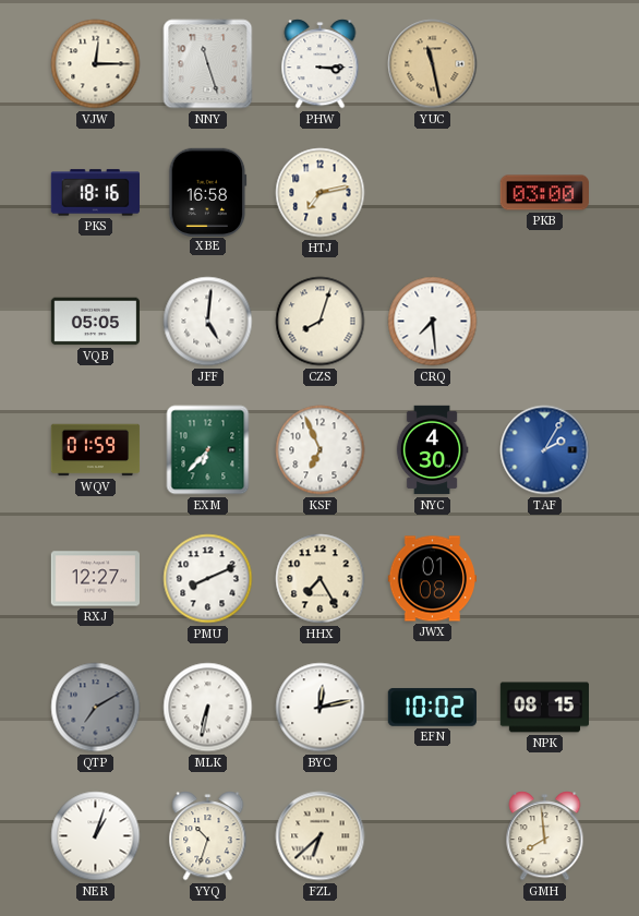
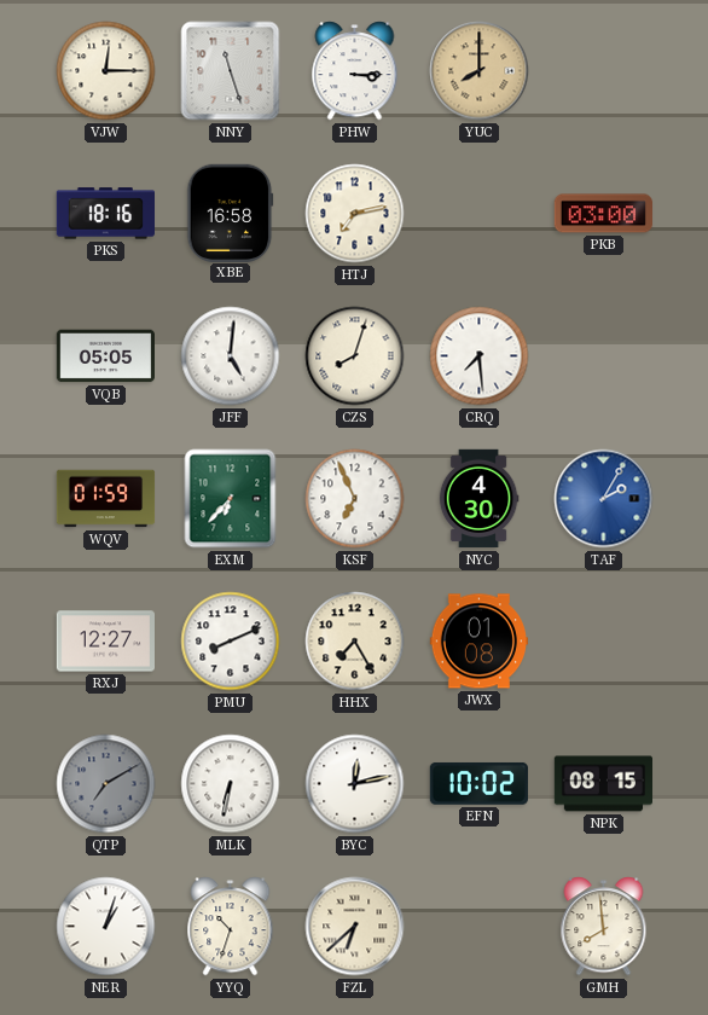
YUC: 11:28 -> 8:00
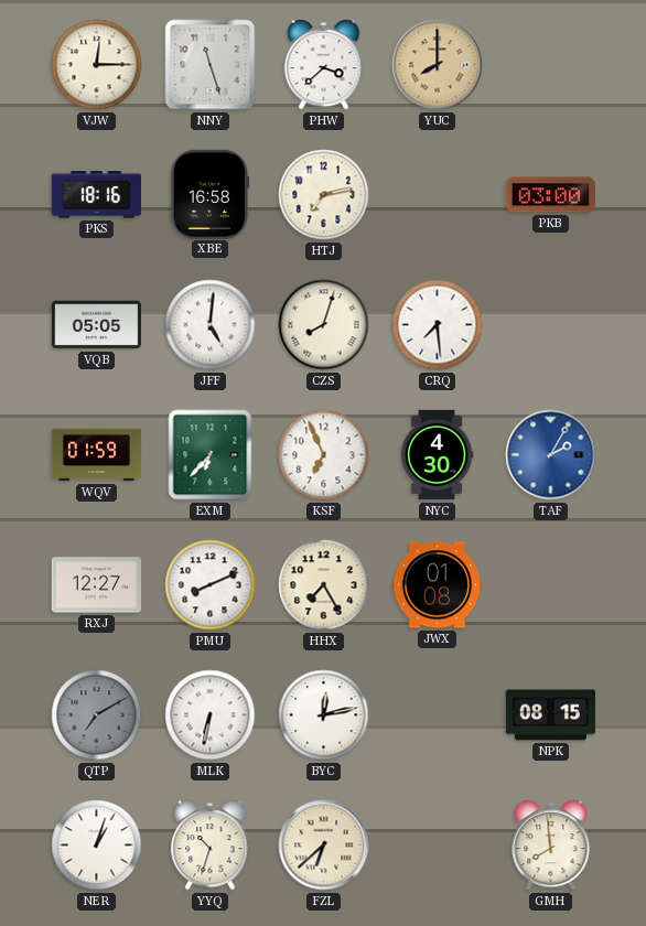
PHW: 3:15 -> 3:38
EFN: 10:02 -> none
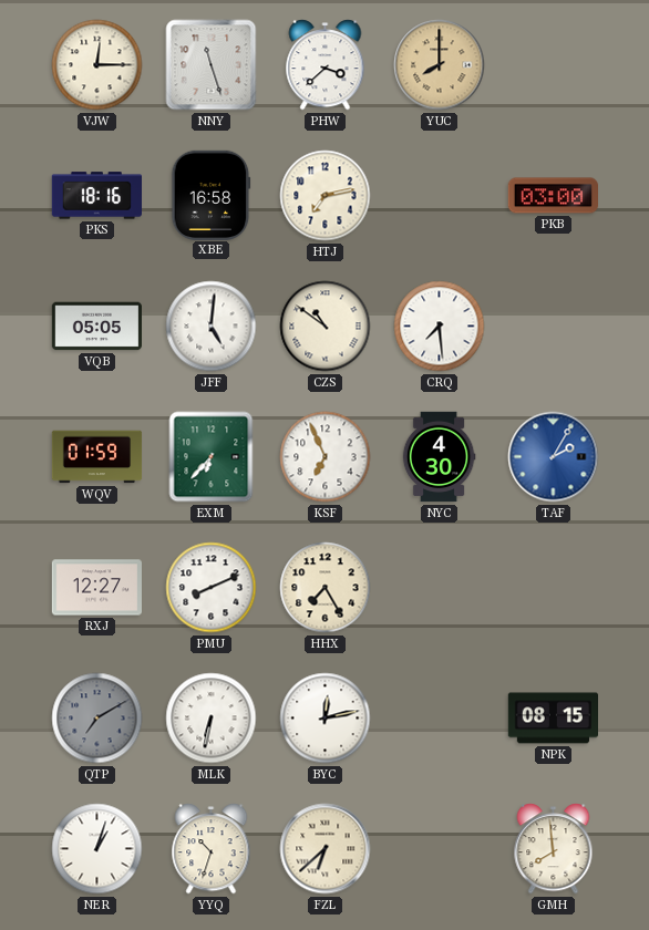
CZS: 8:03 -> 10:51
JWX: 01:08 -> none
